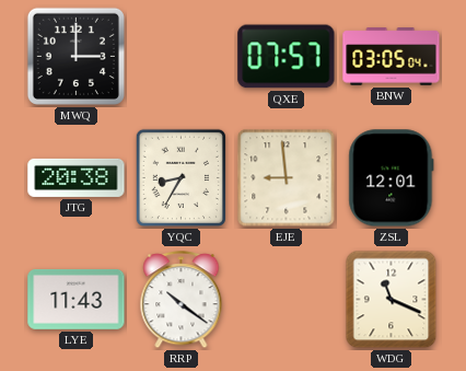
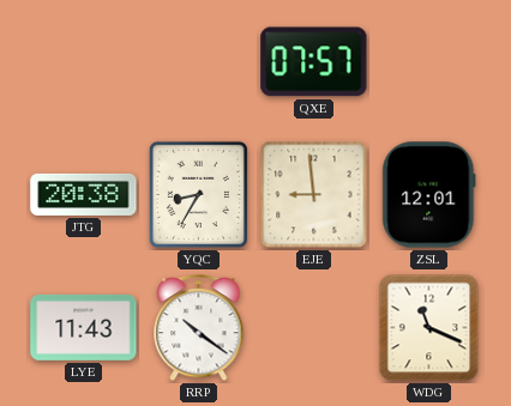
MWQ: 3:00 -> none
BNW: 03:05 -> none
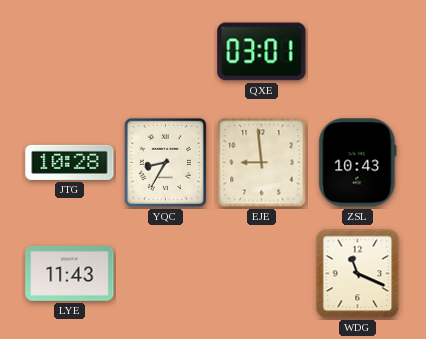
QXE: 07:57 -> 03:01
JTG: 20:38 -> 10:28
ZSL: 12:01 -> 10:43
RRP: 10:21 -> none
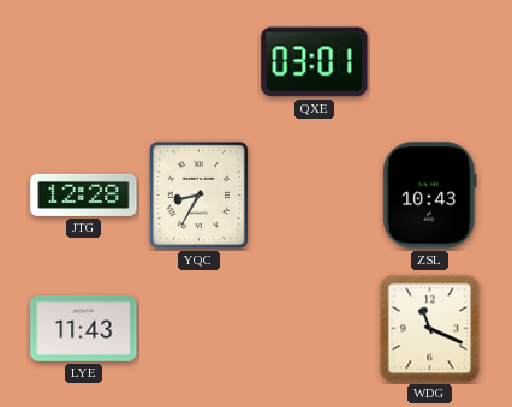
JTG: 10:28 -> 12:28
EJE: 8:59 -> none
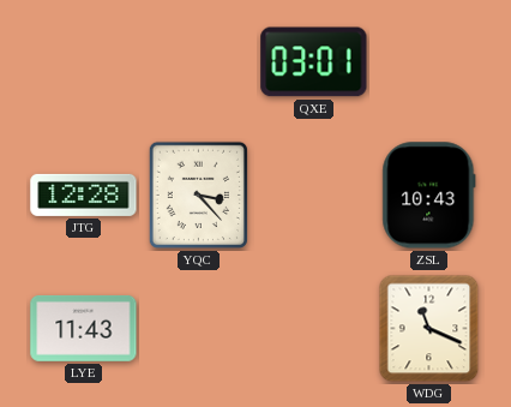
YQC: 8:35 -> 3:23
